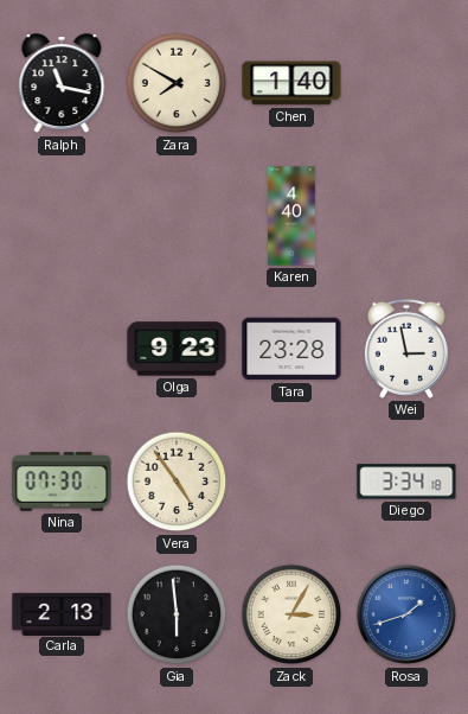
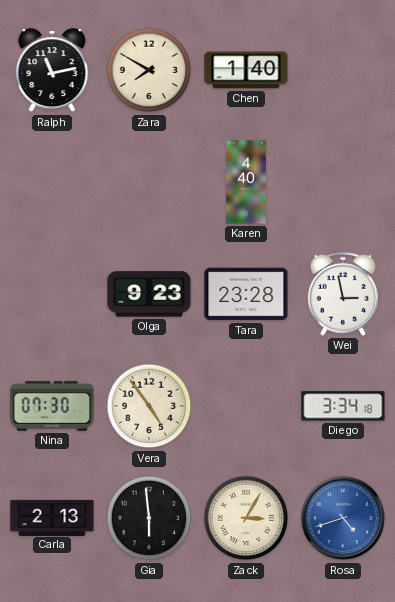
Ralph: 11:17 -> 11:13
Rosa: 1:42 -> 4:42
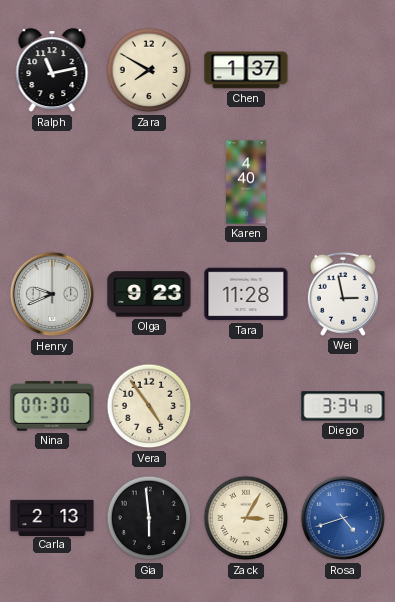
Chen: 1:40 -> 1:37
Henry: none -> 9:41
Tara: 23:28 -> 11:28
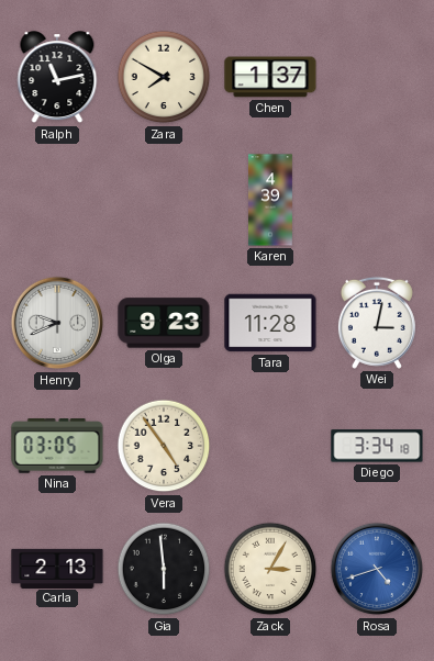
Karen: 4:40 -> 4:39
Wei: 2:58 -> 3:02
Nina: 07:30 -> 03:05
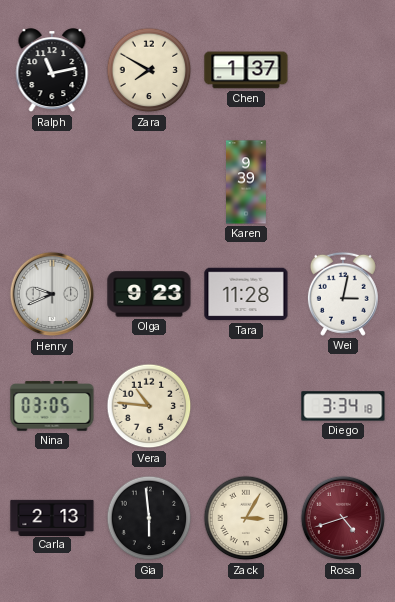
Karen: 4:39 -> 9:39
Vera: 4:54 -> 10:46
Rosa dial: blue -> burgundy
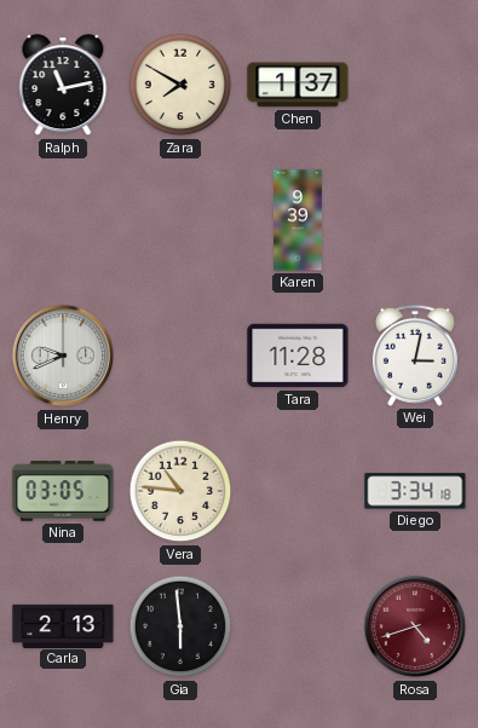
Olga: 9:23 -> none
Zack: 3:05 -> none
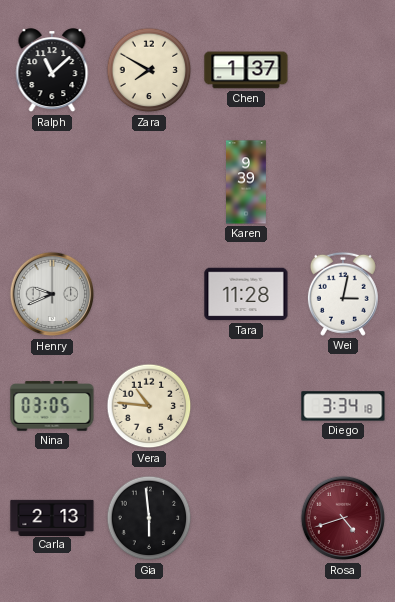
Ralph: 11:13 -> 11:08
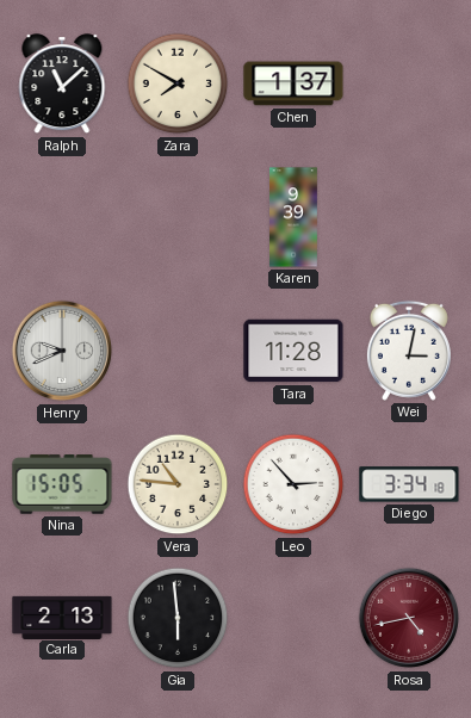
Nina: 03:05 -> 15:05
Leo: none -> 2:53
Rosa: 4:42 -> 4:43
